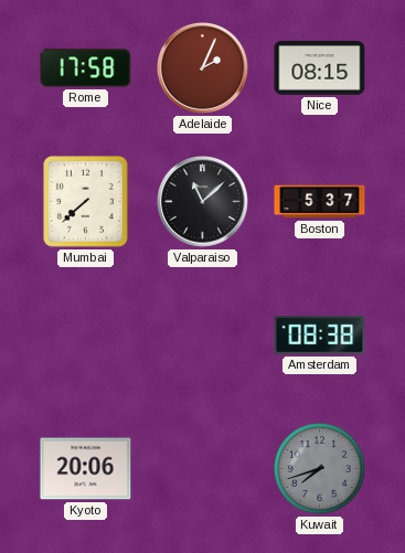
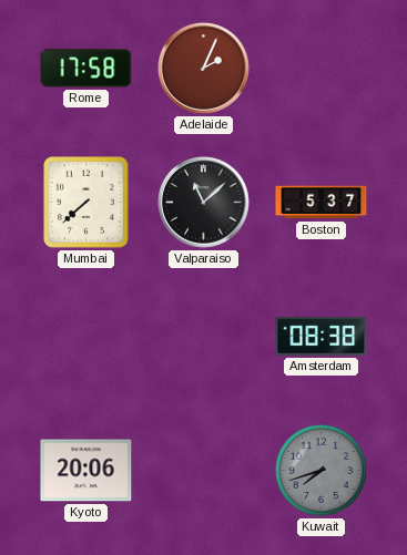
Nice: 08:15 -> none
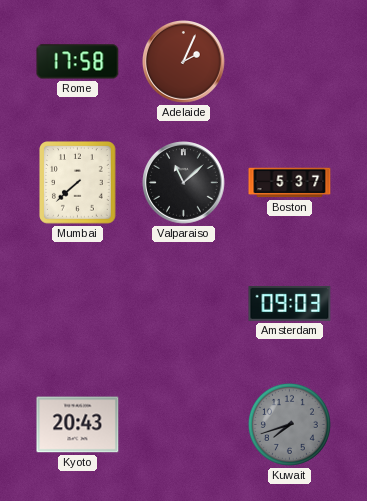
Amsterdam: 08:38 -> 09:03
Kyoto: 20:06 -> 20:43
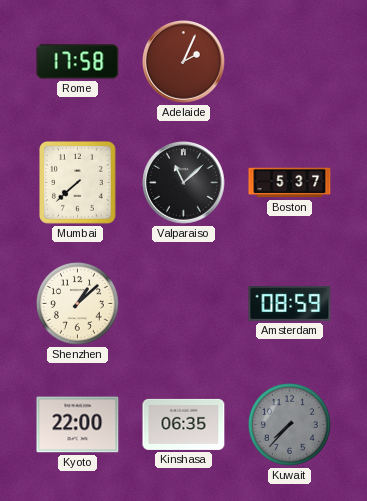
Shenzhen: none -> 1:08
Amsterdam: 09:03 -> 08:59
Kyoto: 20:43 -> 22:00
Kinshasa: none -> 06:35
Kuwait: 7:42 -> 7:37
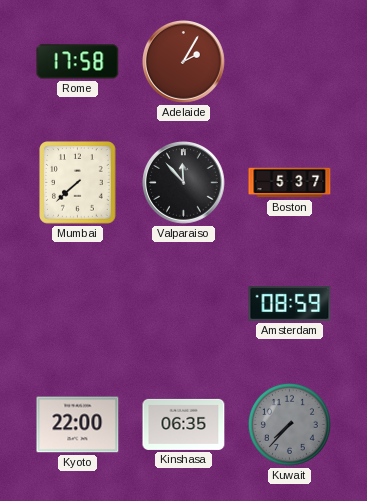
Adelaide: 2:04 -> 2:05
Valparaiso: 11:08 -> 11:53
Shenzhen: 1:08 -> none
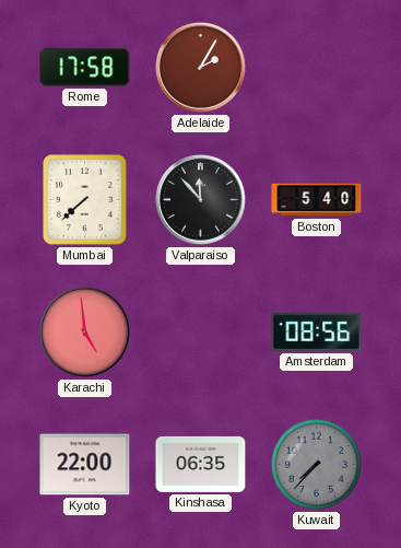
Boston: 5:37 -> 5:40
Karachi: none -> 4:59
Amsterdam: 08:59 -> 08:56
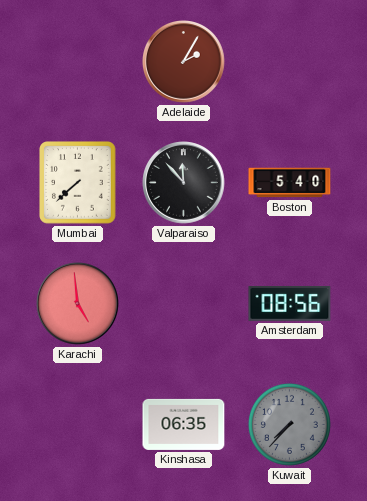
Rome: 17:58 -> none
Kyoto: 22:00 -> none
